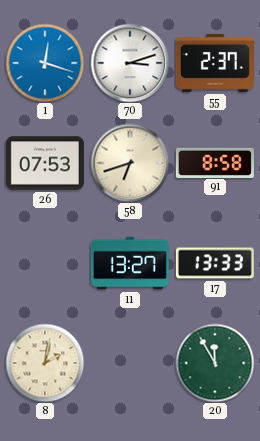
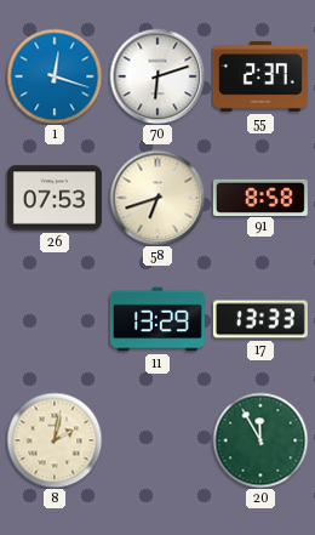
70: 3:12 -> 6:12
11: 13:27 -> 13:29
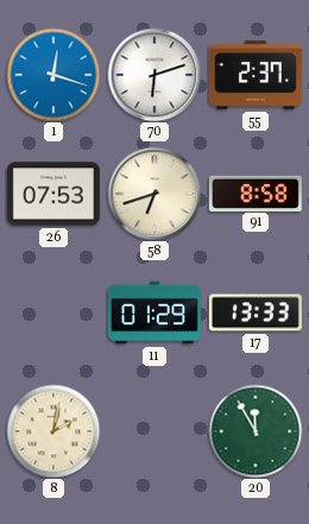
11: 13:29 -> 01:29
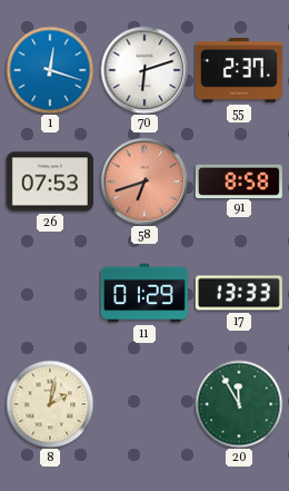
58 dial: cream -> salmon
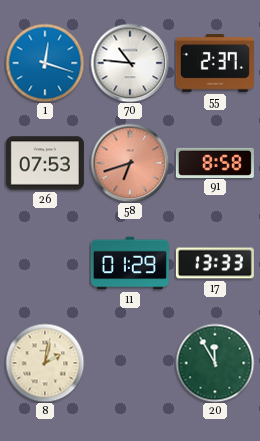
70: 6:12 -> 10:46
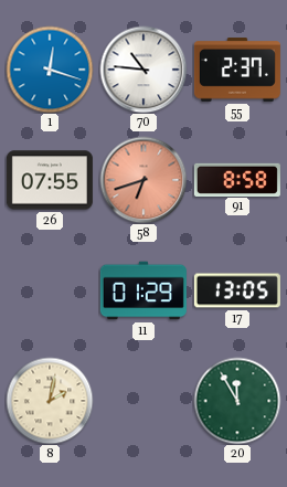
26: 07:53 -> 07:55
17: 13:33 -> 13:05
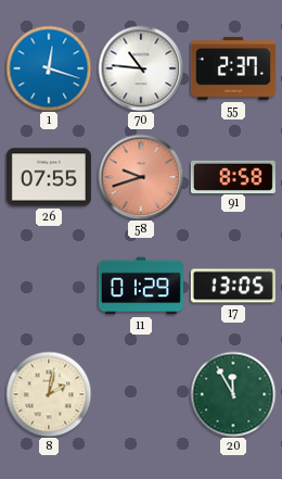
58: 6:42 -> 9:42
